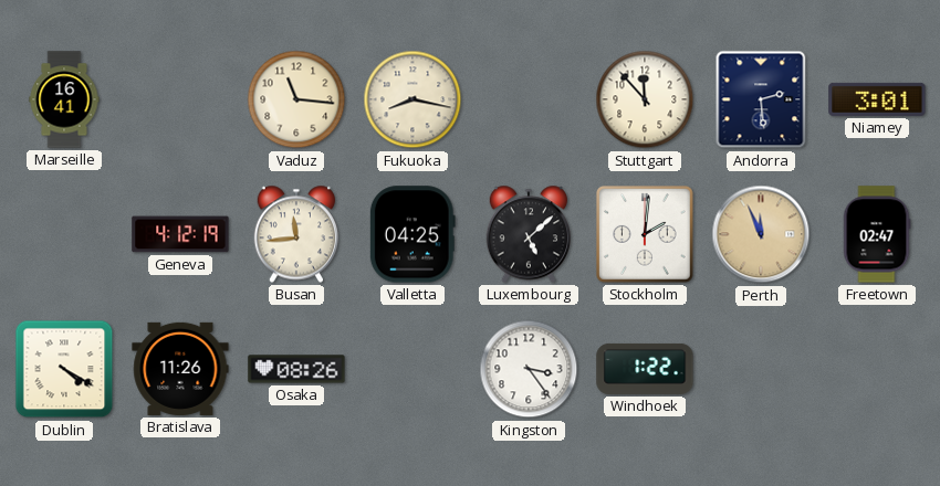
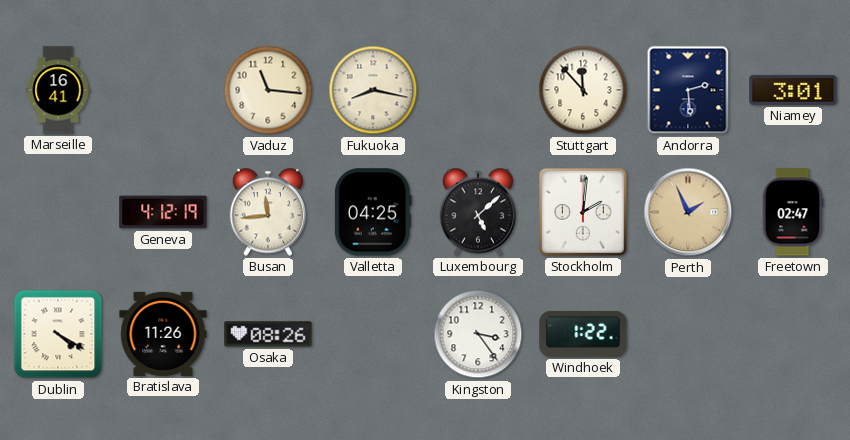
Perth: 11:56 -> 1:56
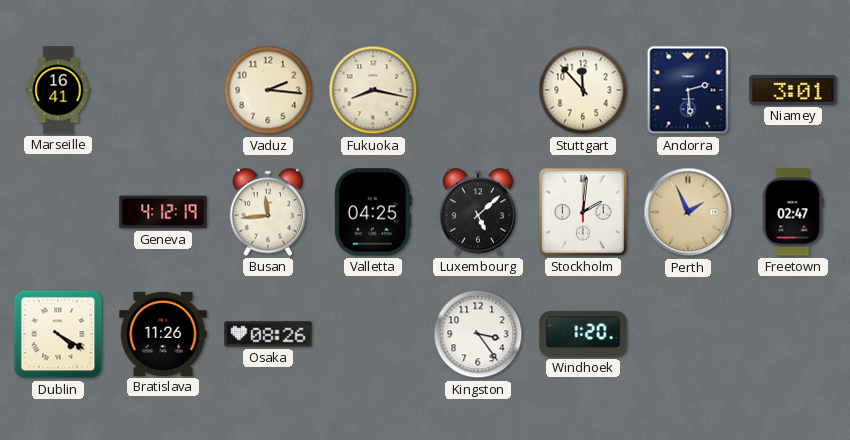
Vaduz: 11:16 -> 2:16
Windhoek: 1:22 -> 1:20
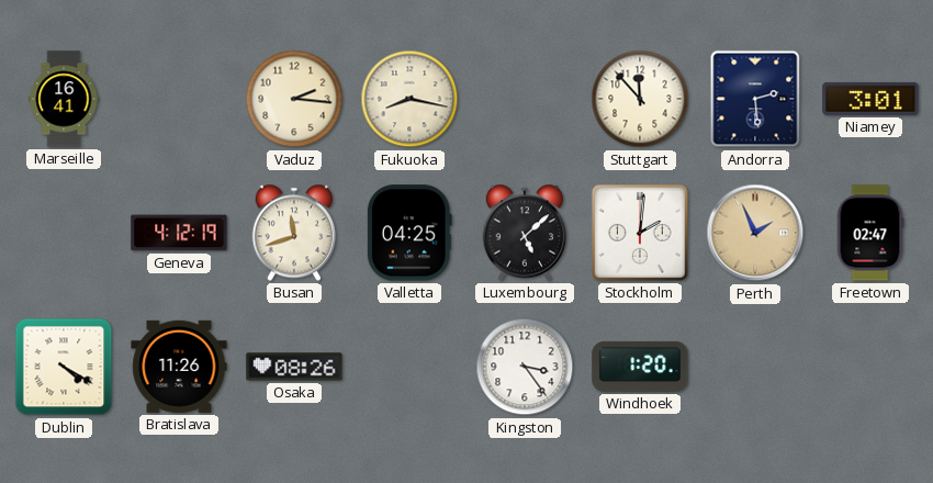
Busan: 11:44 -> 11:42
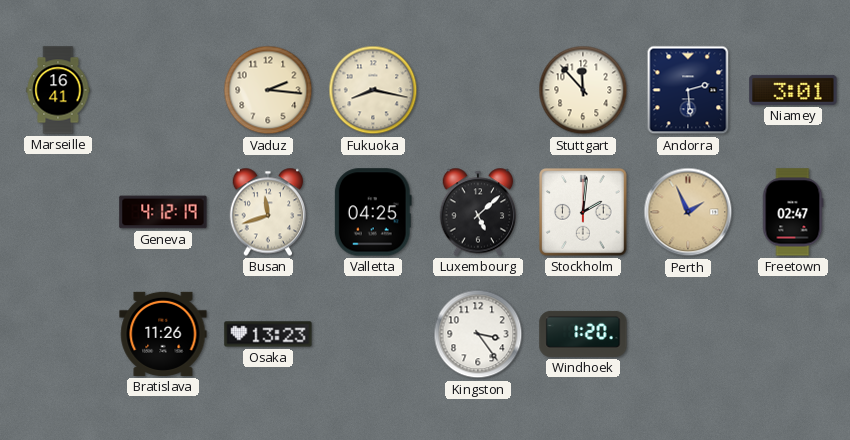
Dublin: 4:20 -> none
Osaka: 08:26 -> 13:23
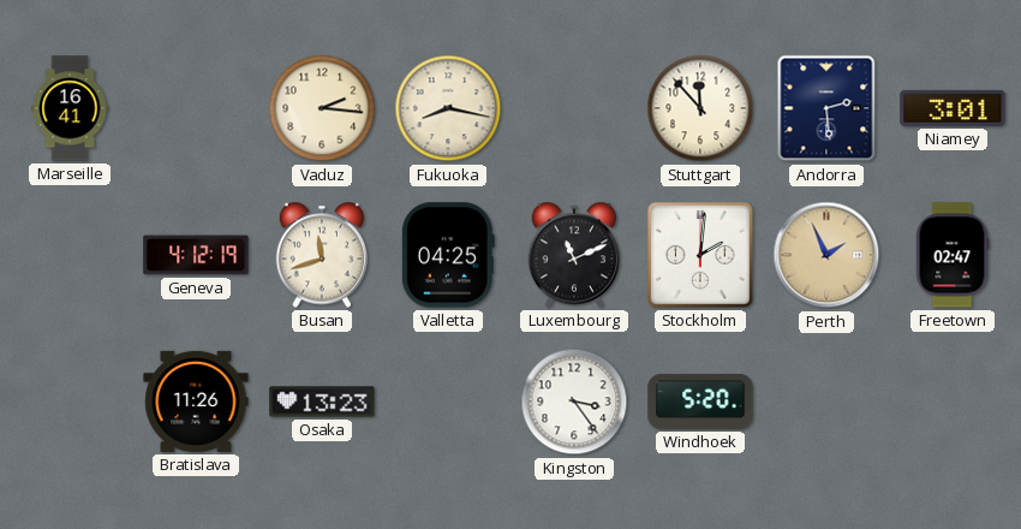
Luxembourg: 5:08 -> 11:11
Windhoek: 1:20 -> 5:20
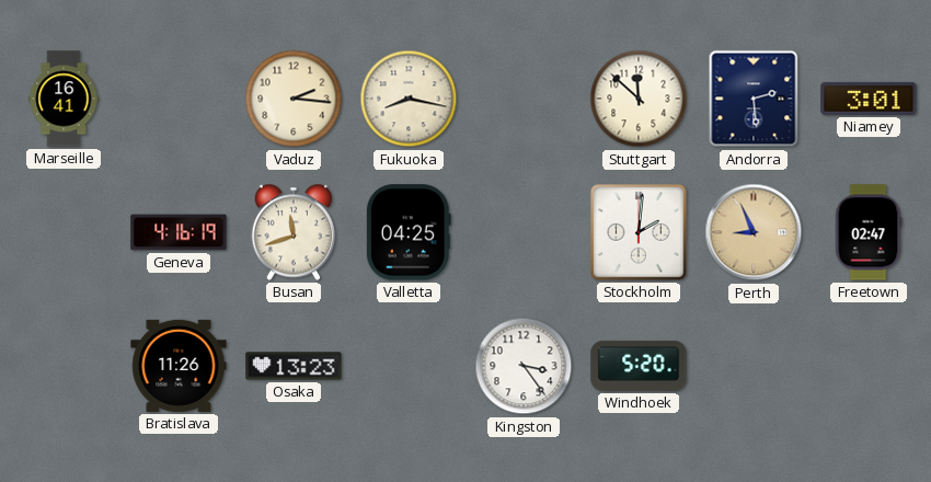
Stuttgart: 11:53 -> 11:52
Geneva: 4:12 -> 4:16
Luxembourg: 11:11 -> none
Perth: 1:56 -> 8:56
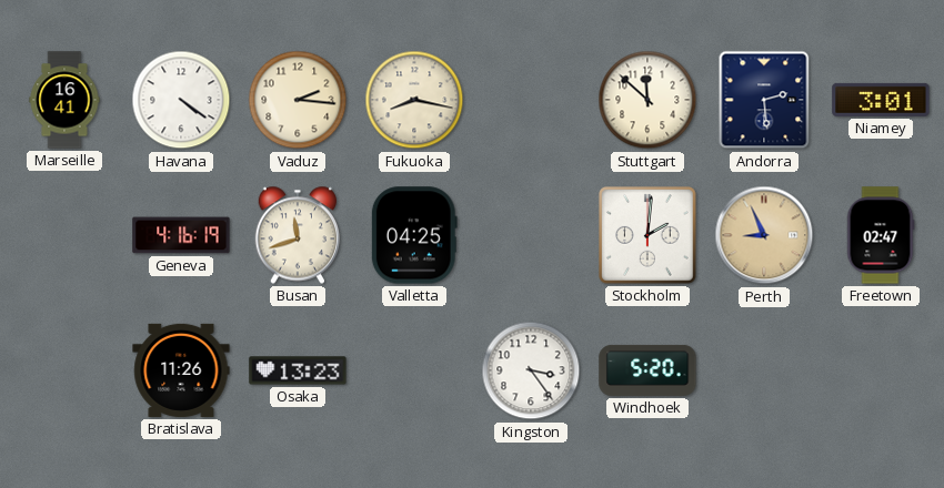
Havana: none -> 4:21
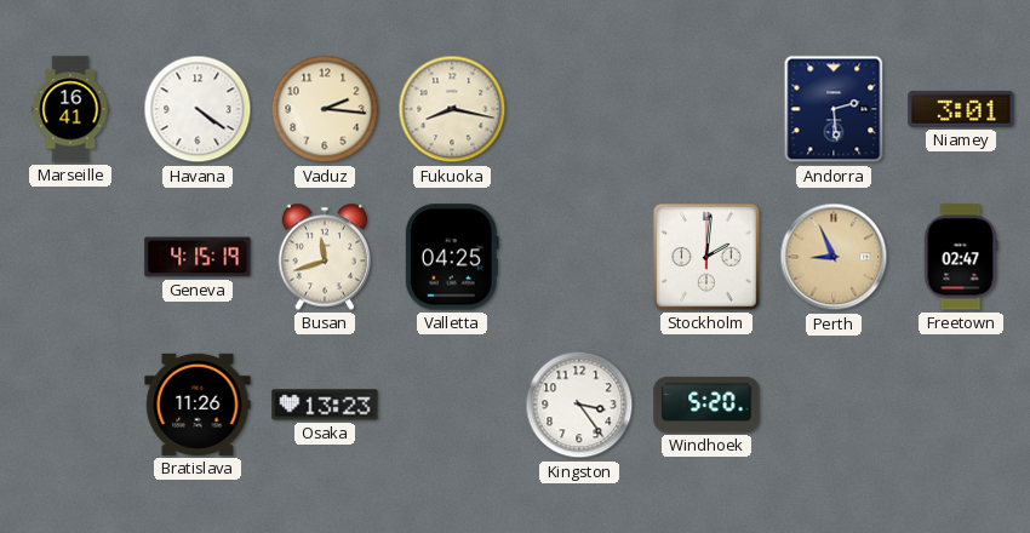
Stuttgart: 11:52 -> none
Geneva: 4:16 -> 4:15
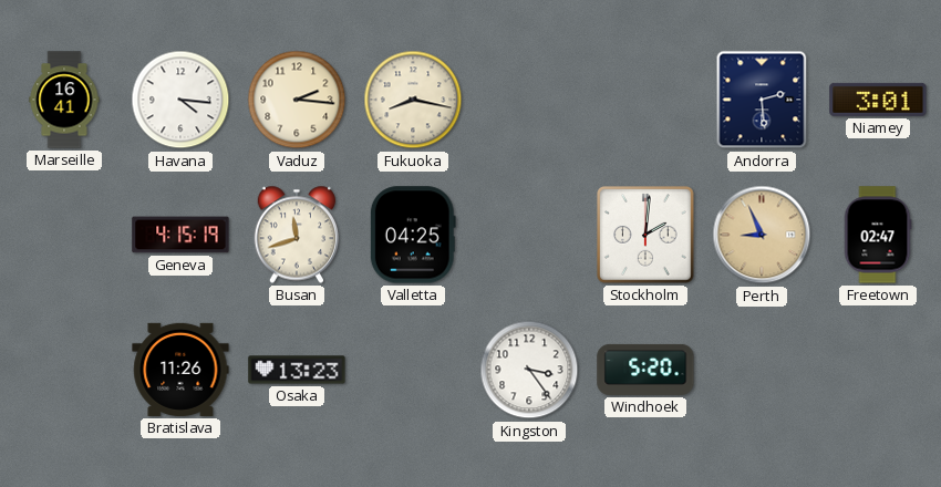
Havana: 4:21 -> 4:16
